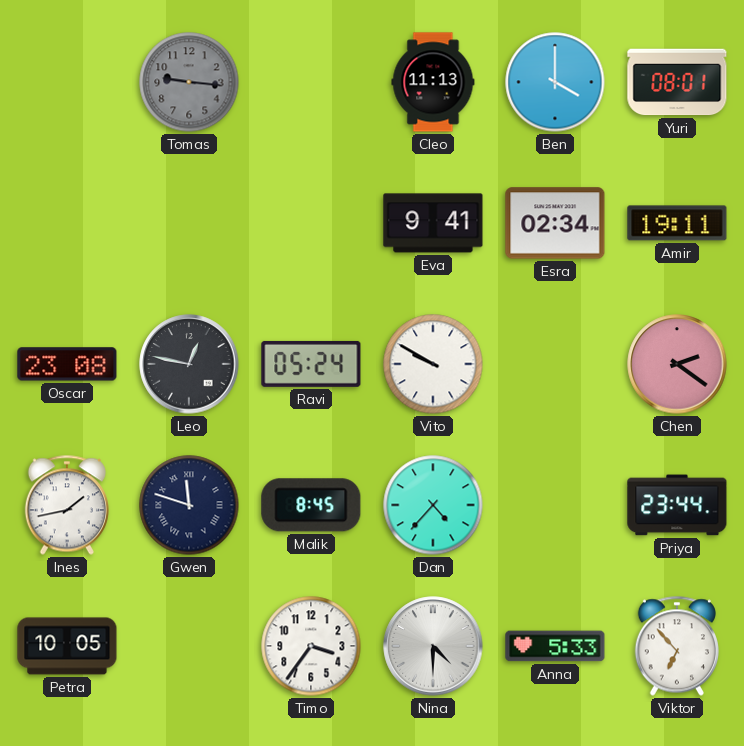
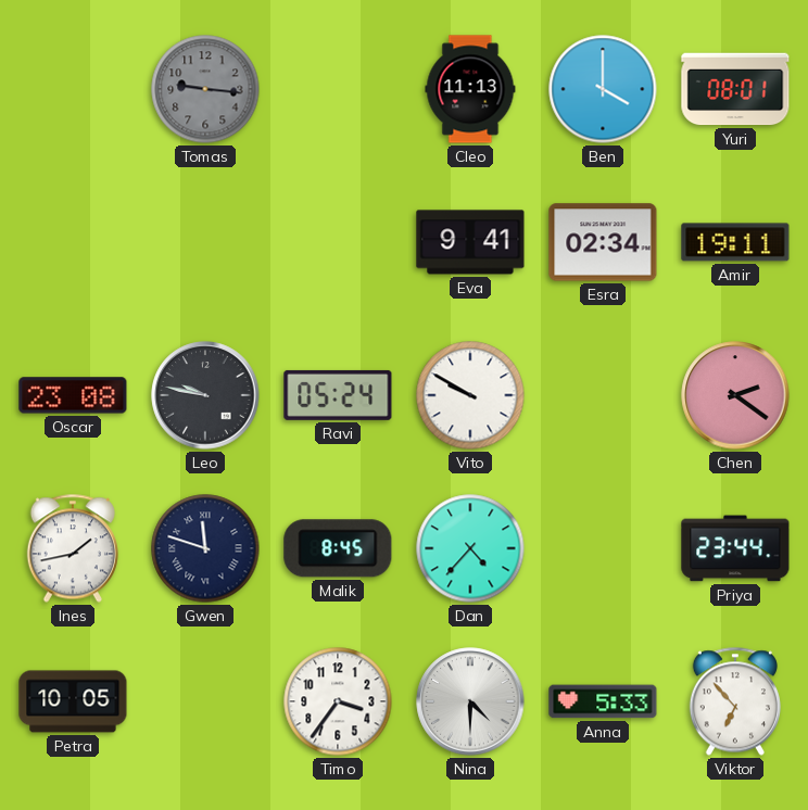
Leo: 12:47 -> 9:47
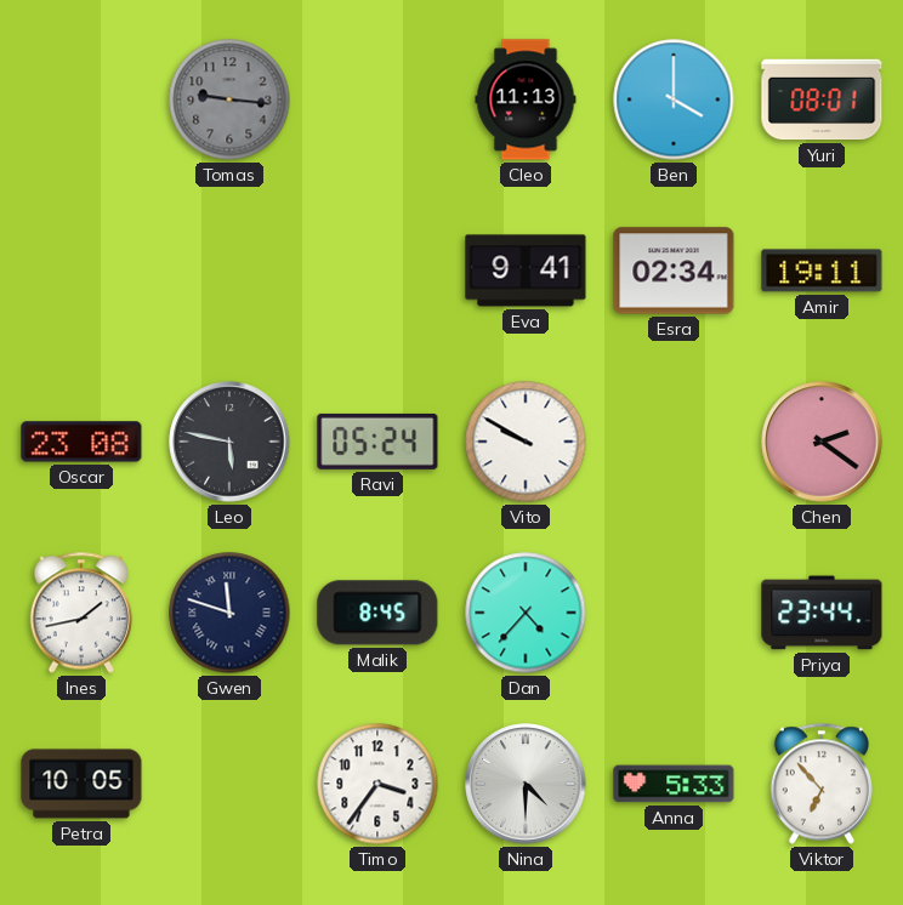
Leo: 9:47 -> 5:47
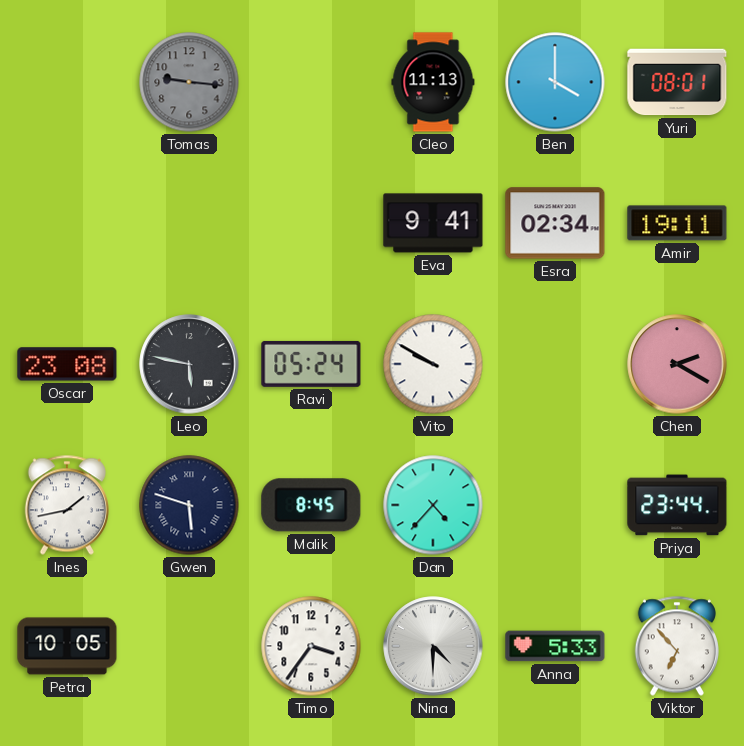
Chen: 2:21 -> 2:20
Gwen: 11:48 -> 5:48
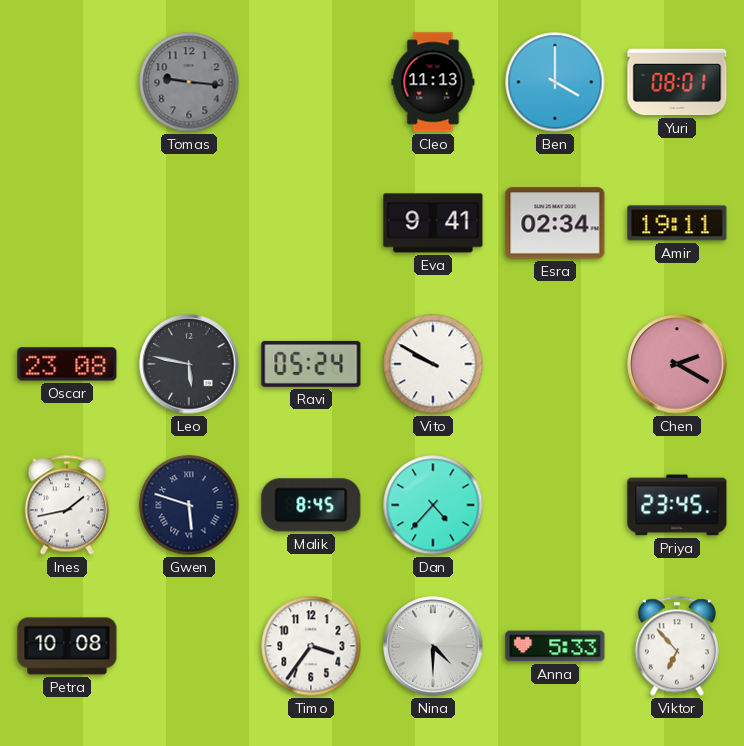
Priya: 23:44 -> 23:45
Petra: 10:05 -> 10:08
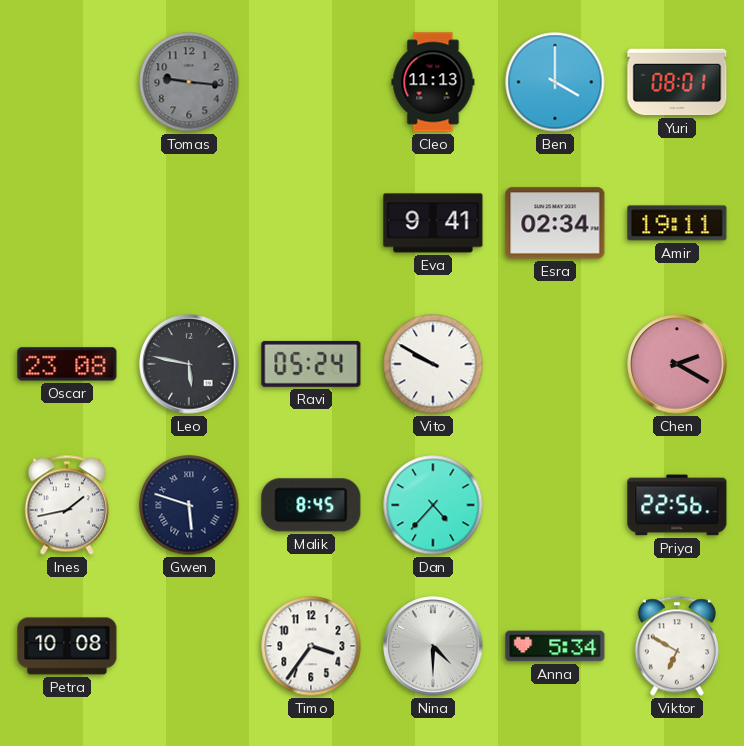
Priya: 23:45 -> 22:56
Anna: 5:33 -> 5:34
Viktor: 6:53 -> 6:50
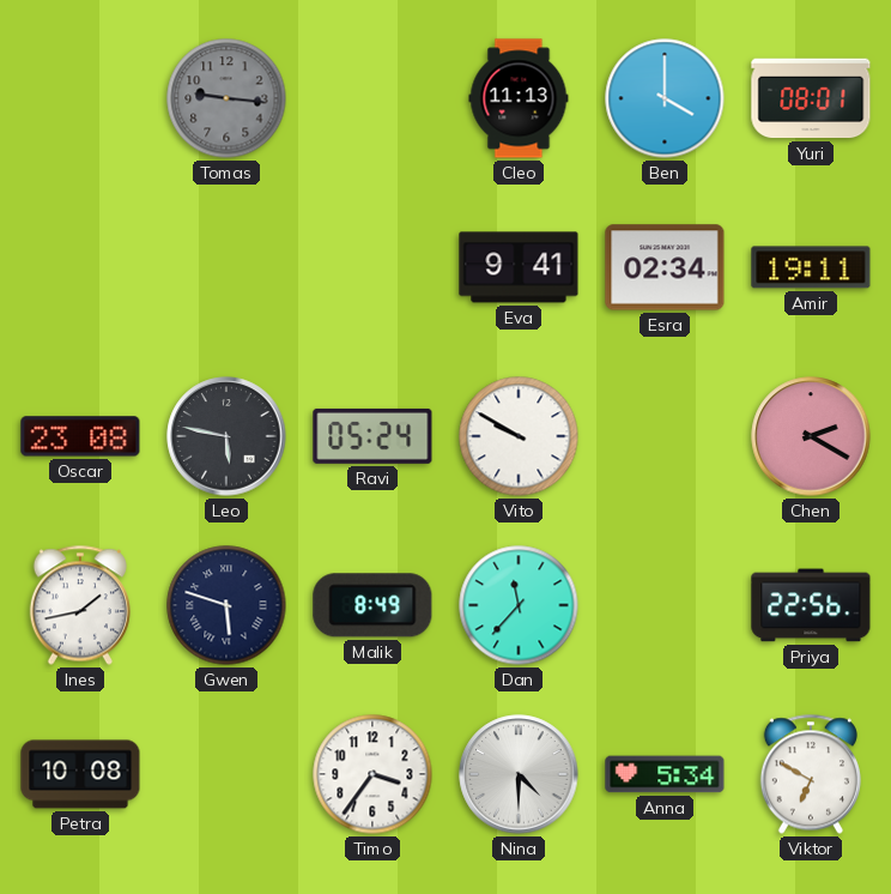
Malik: 8:45 -> 8:49
Dan: 4:37 -> 11:37
